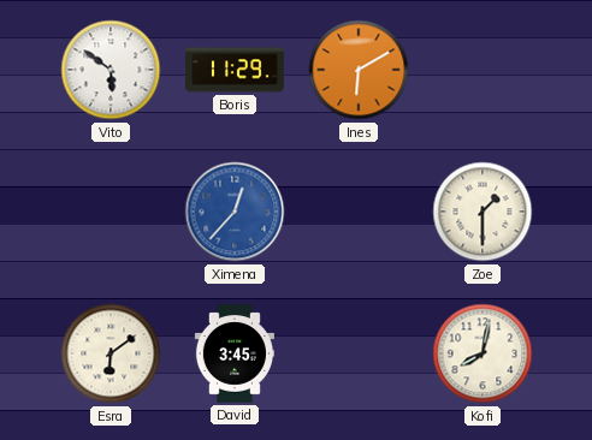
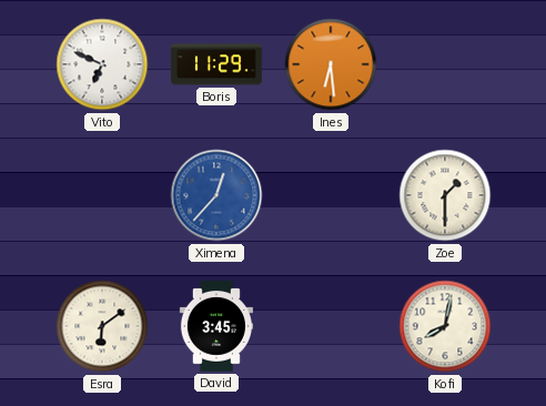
Vito: 5:51 -> 6:49
Ines: 6:10 -> 6:29
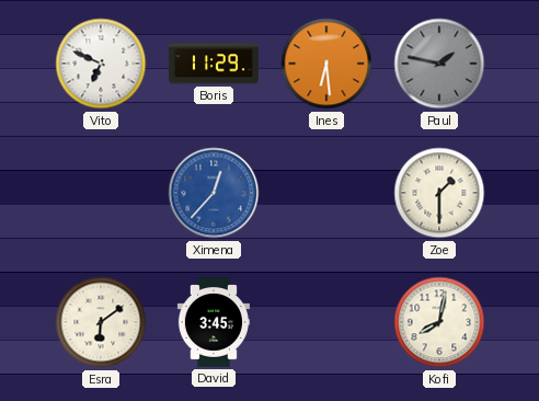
Paul: none -> 1:47
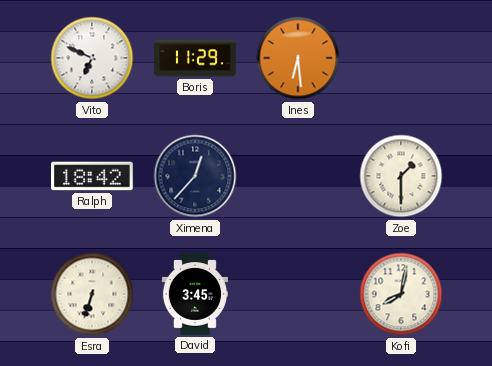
Paul: 1:47 -> none
Ralph: none -> 18:42
Ximena dial: blue -> navy
Esra: 6:09 -> 6:33
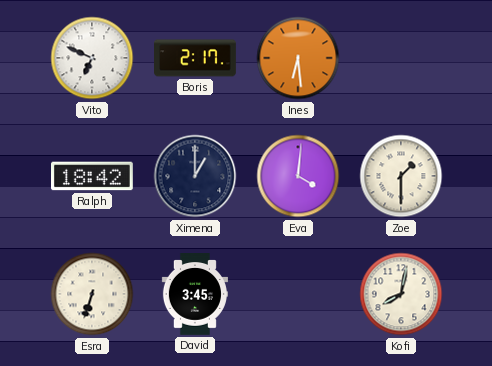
Boris: 11:29 -> 2:17
Ximena: 12:37 -> 1:00
Eva: none -> 4:01
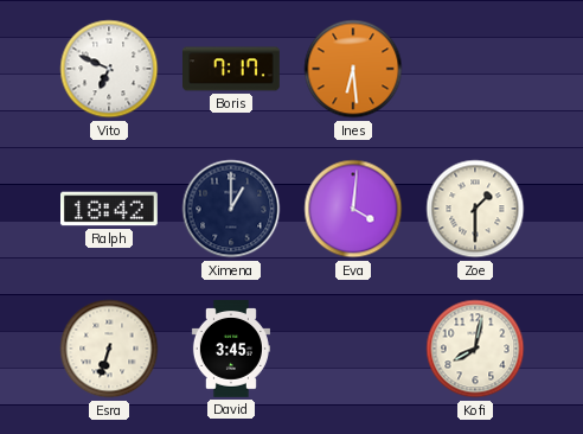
Boris: 2:17 -> 7:17
